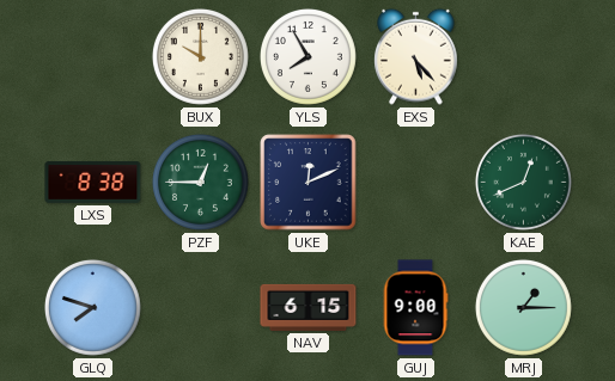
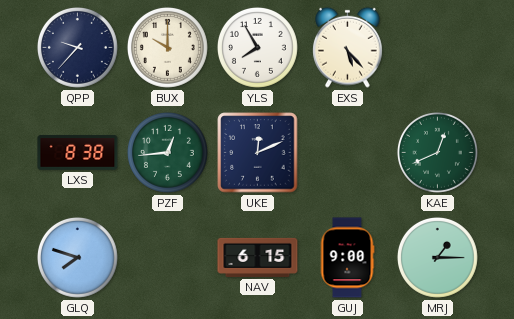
QPP: none -> 9:37
PZF: 12:45 -> 12:44
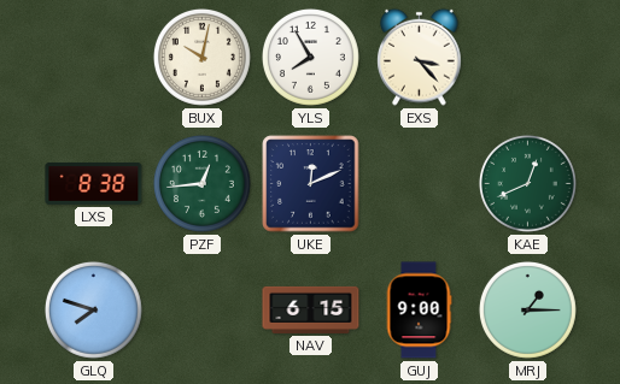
QPP: 9:37 -> none
BUX: 10:00 -> 10:02
EXS: 5:23 -> 3:23
